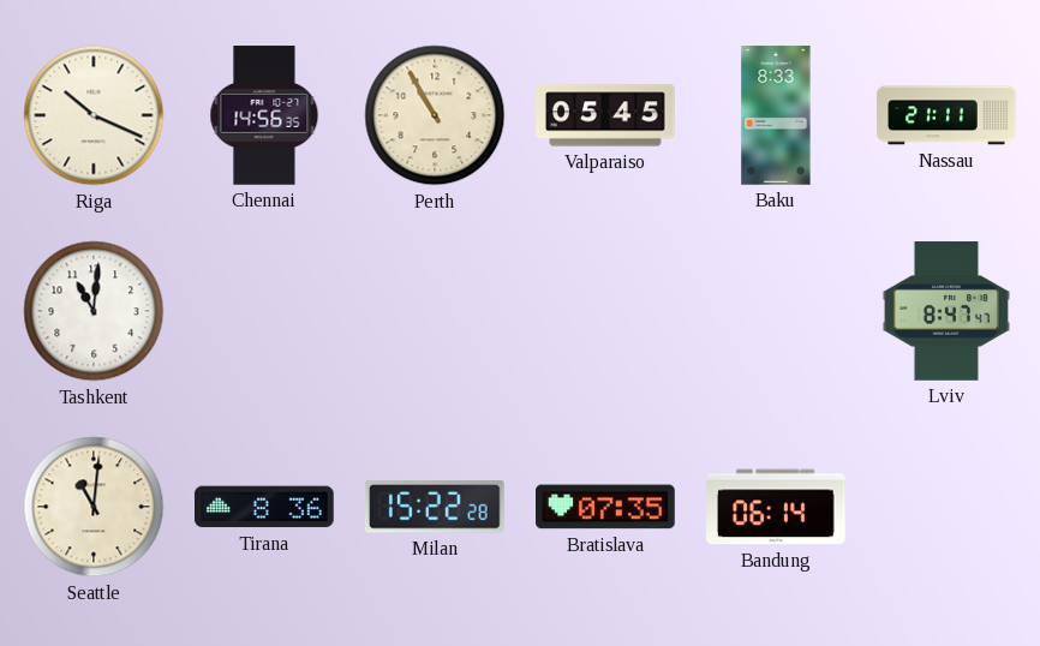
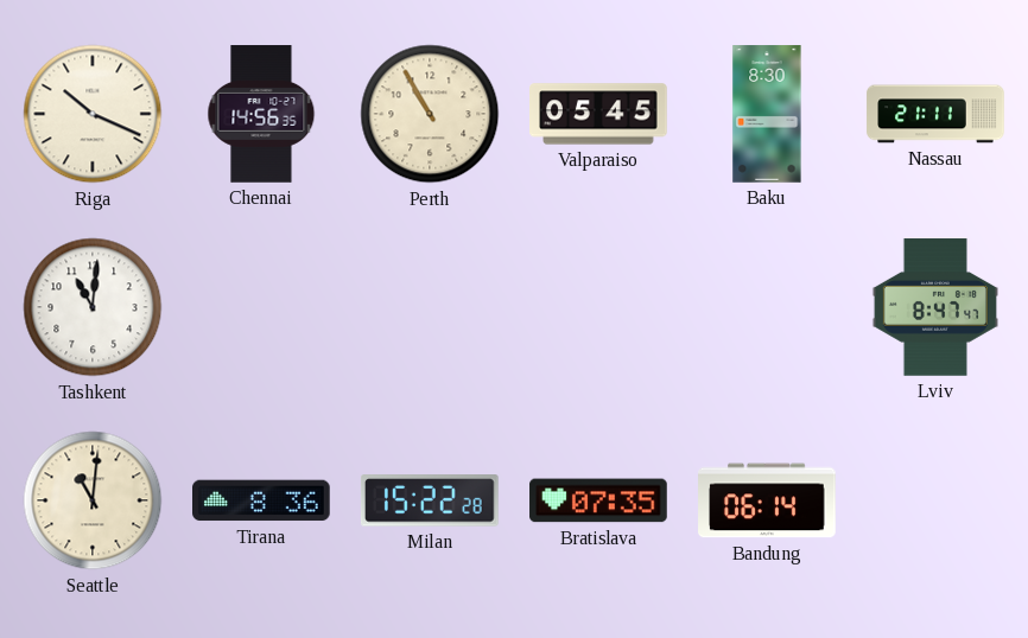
Baku: 8:33 -> 8:30
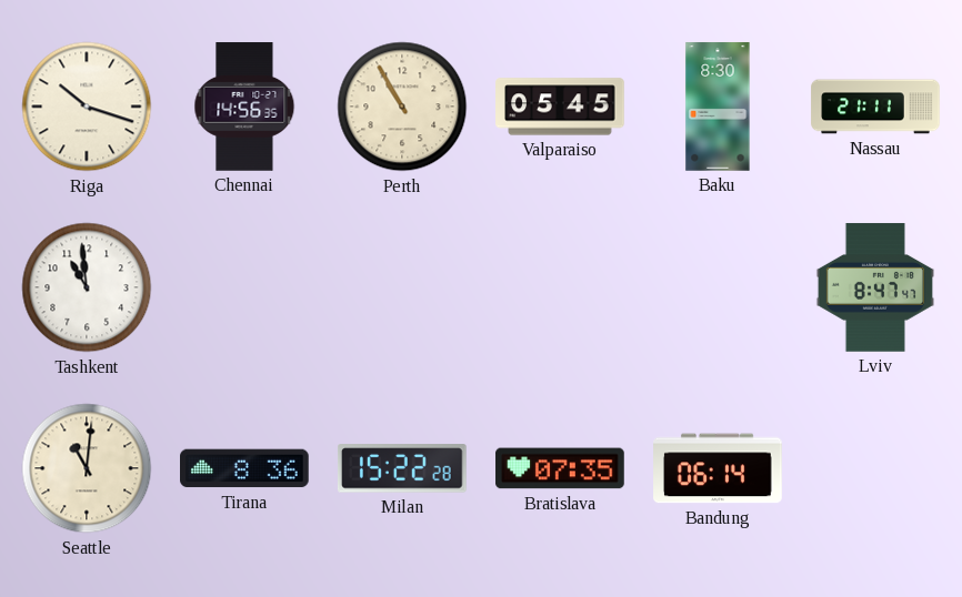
Riga: 10:19 -> 10:18
Tashkent: 11:01 -> 10:59
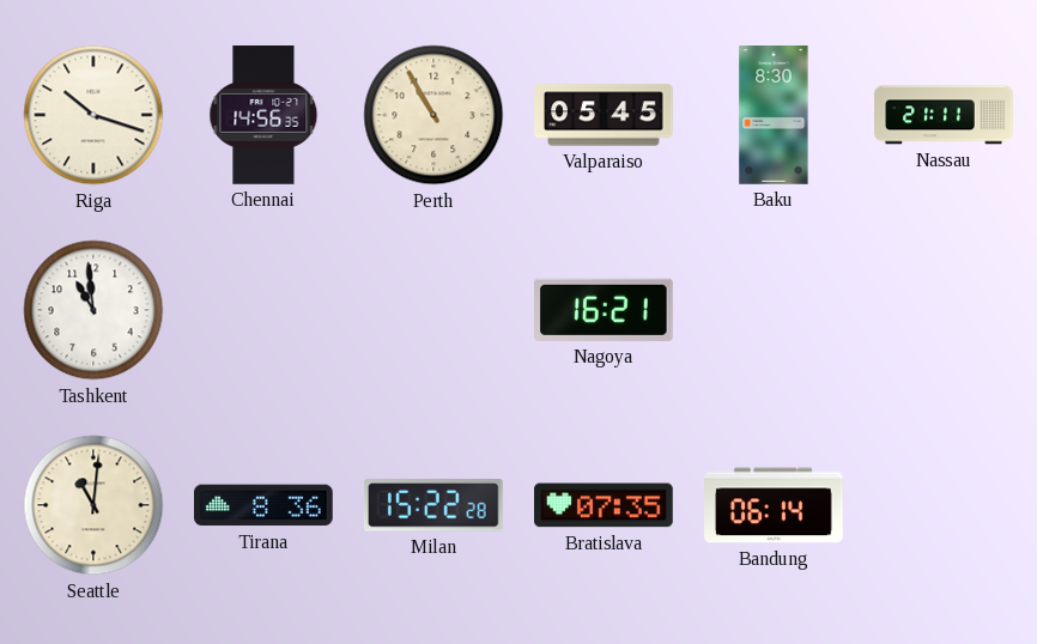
Nagoya: none -> 16:21
Lviv: 8:47 -> none
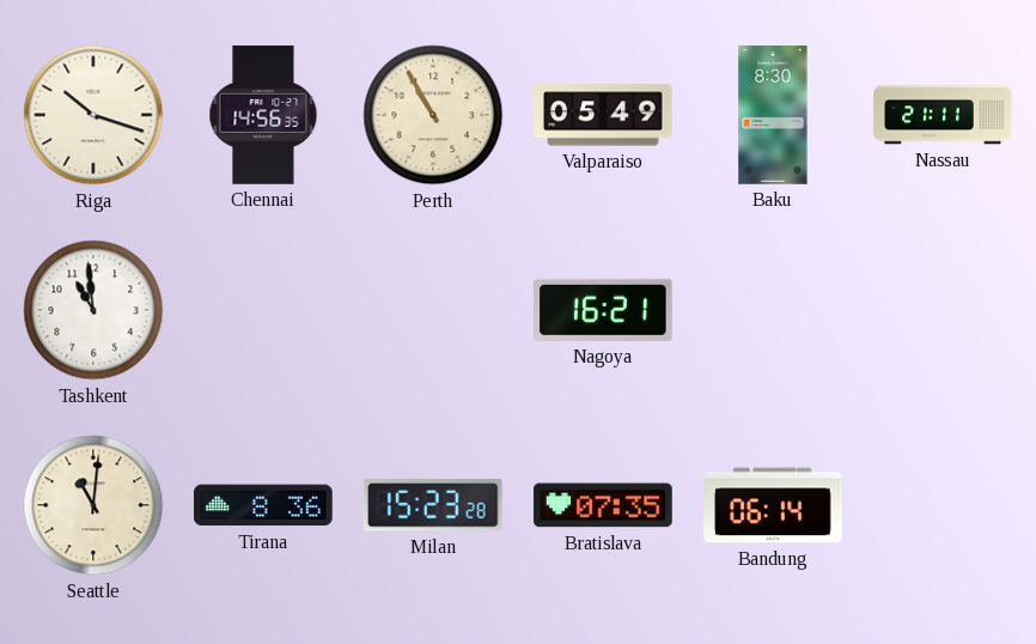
Valparaiso: 05:45 -> 05:49
Milan: 15:22 -> 15:23
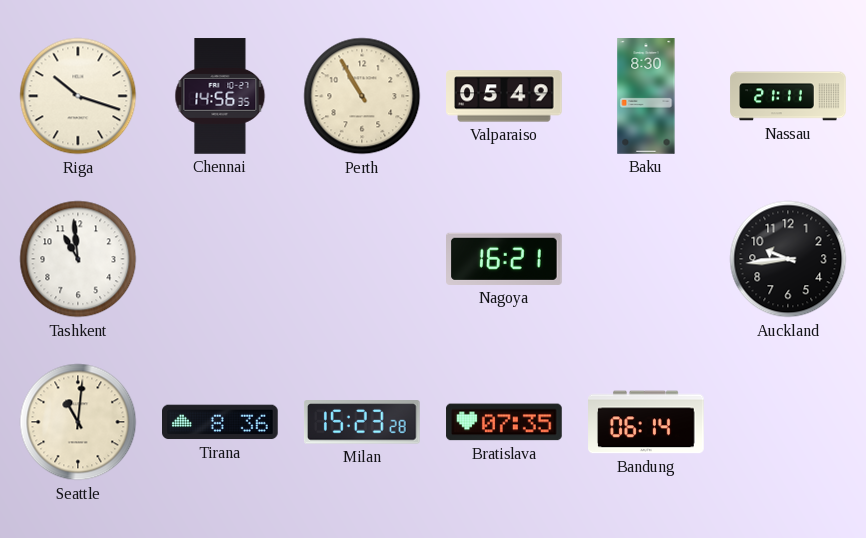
Auckland: none -> 9:44
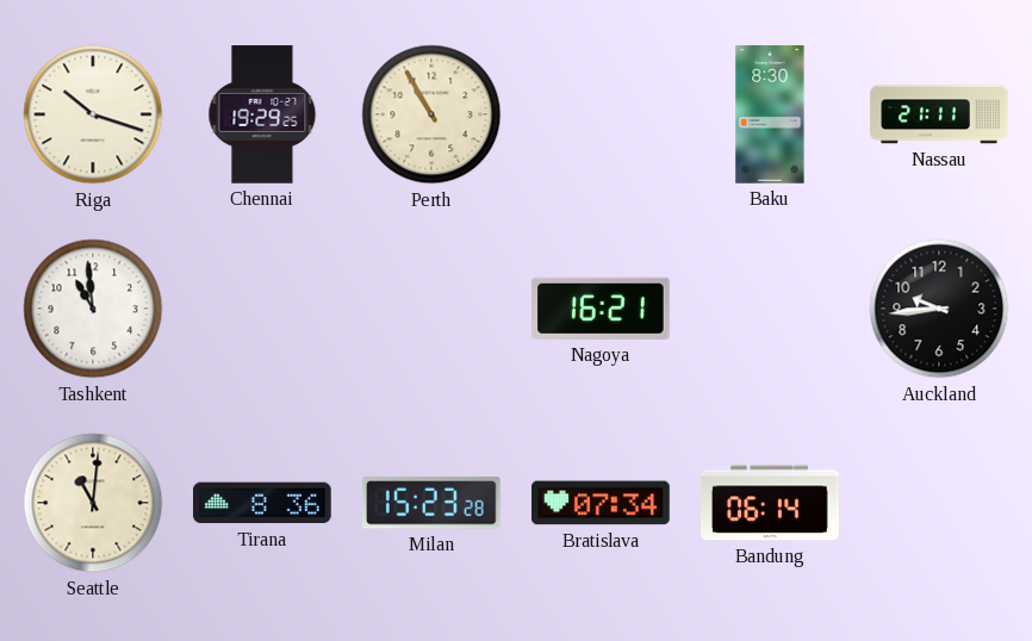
Chennai: 14:56 -> 19:29
Valparaiso: 05:49 -> none
Bratislava: 07:35 -> 07:34
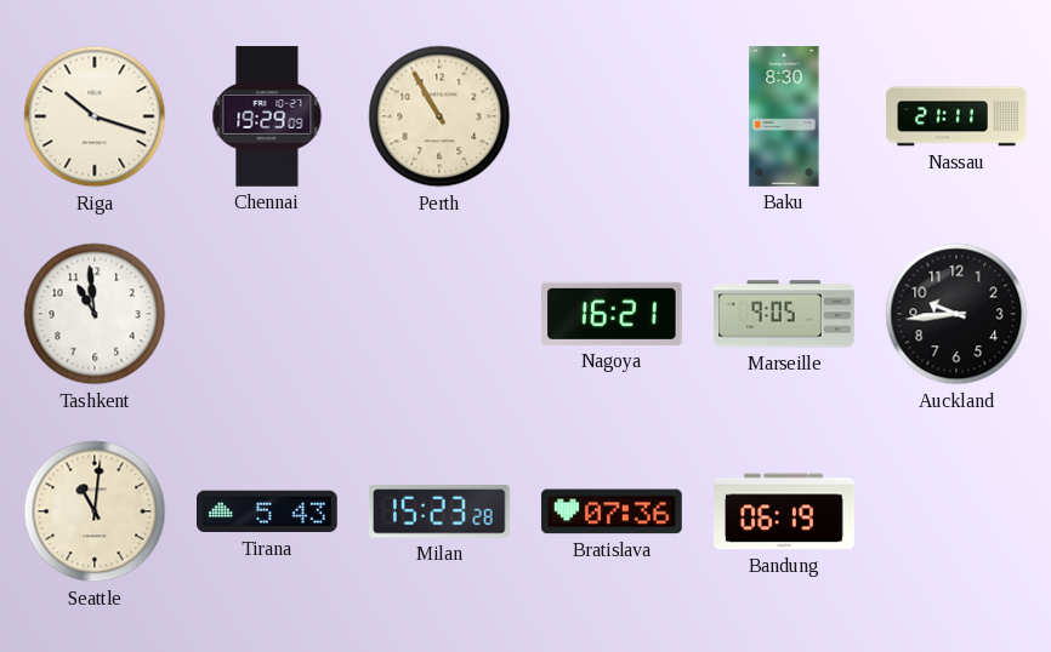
Chennai: 19:29:25 -> 19:29:09
Marseille: none -> 9:05
Tirana: 8:36 -> 5:43
Bratislava: 07:34 -> 07:36
Bandung: 06:14 -> 06:19
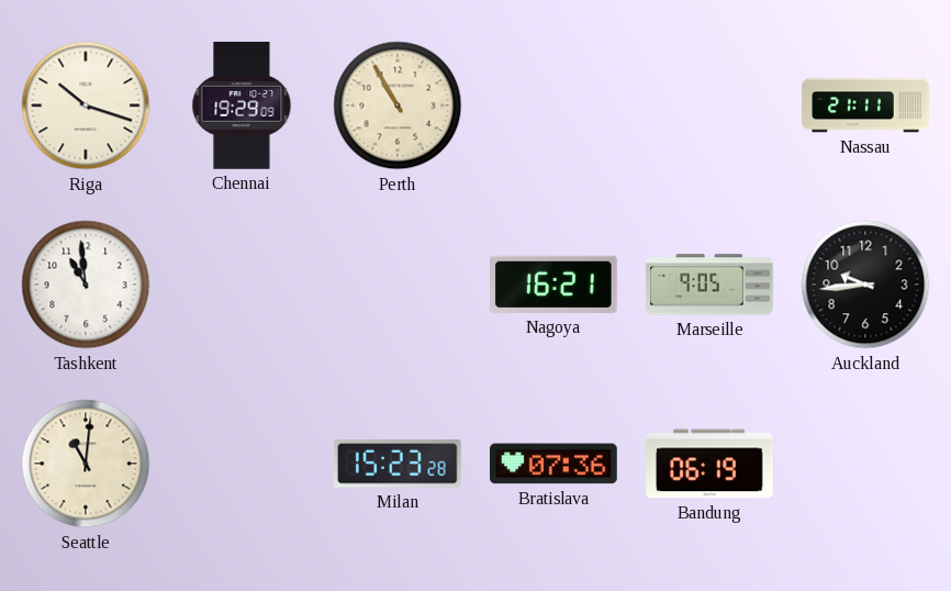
Baku: 8:30 -> none
Tirana: 5:43 -> none
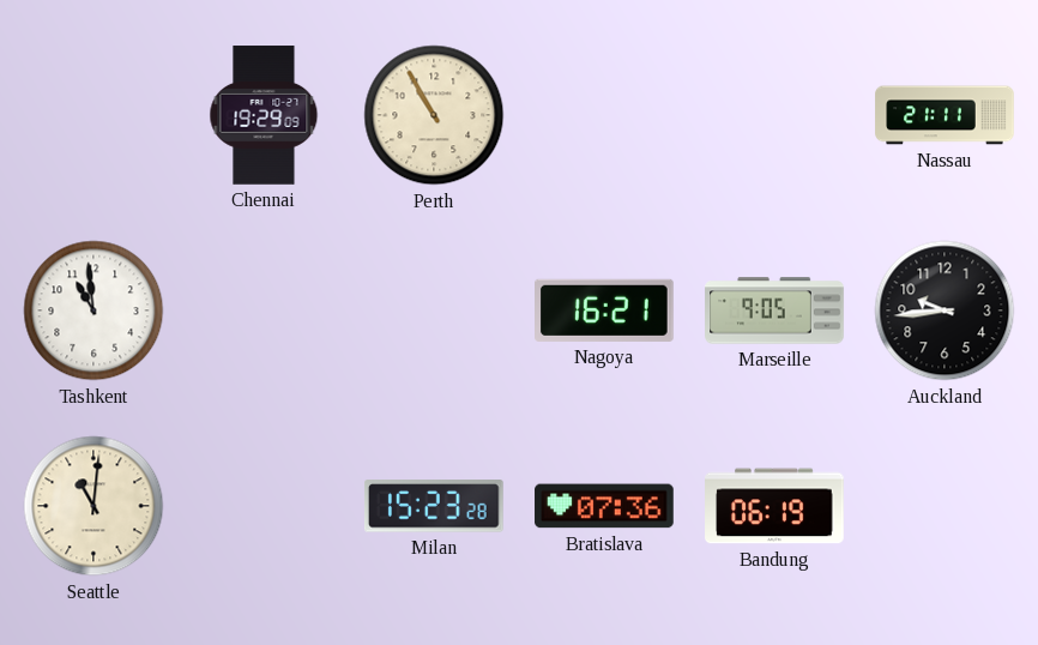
Riga: 10:18 -> none
